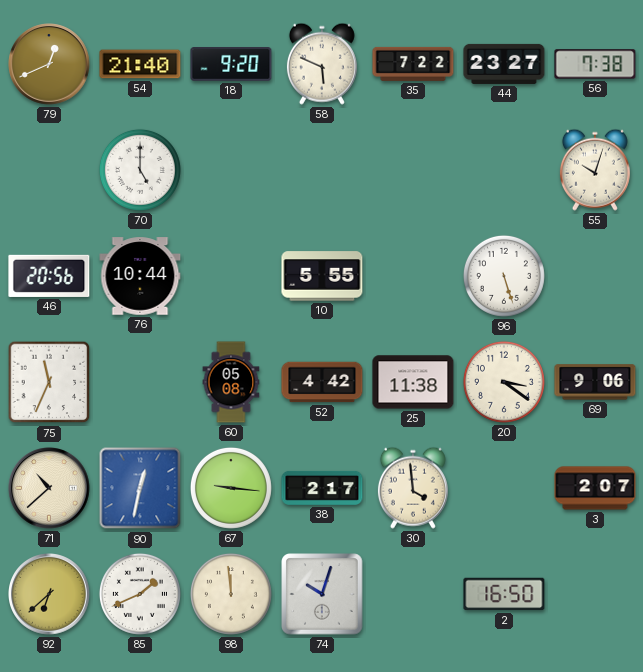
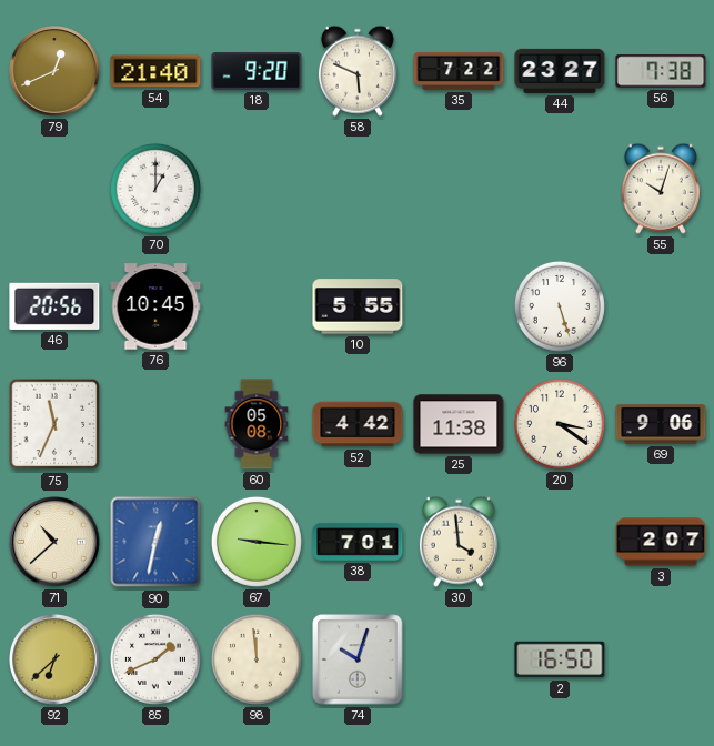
70: 5:00 -> 1:00
76: 10:44 -> 10:45
38: 2:17 -> 7:01
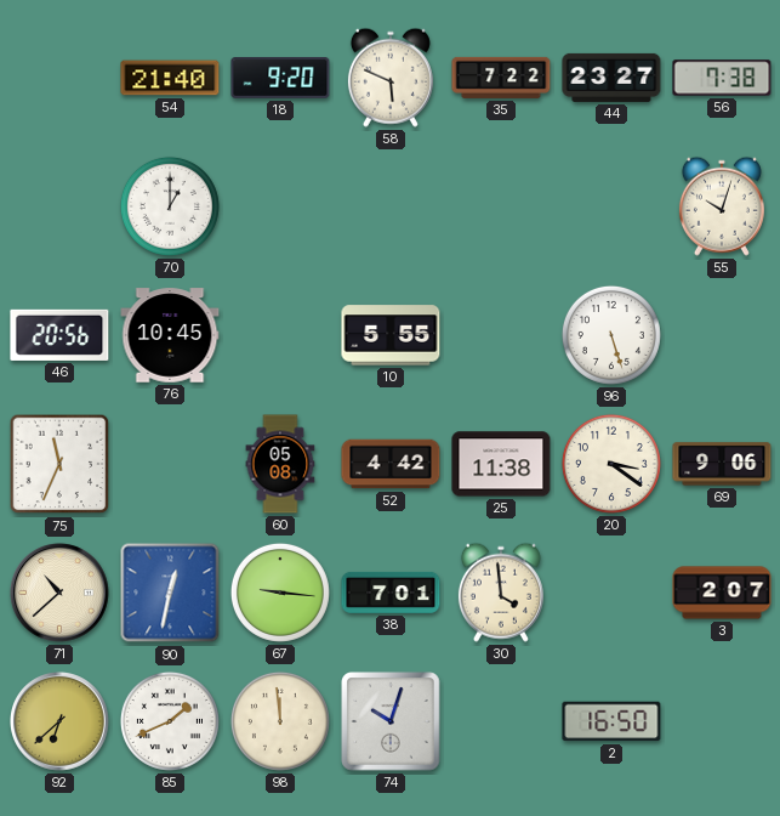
79: 12:41 -> none
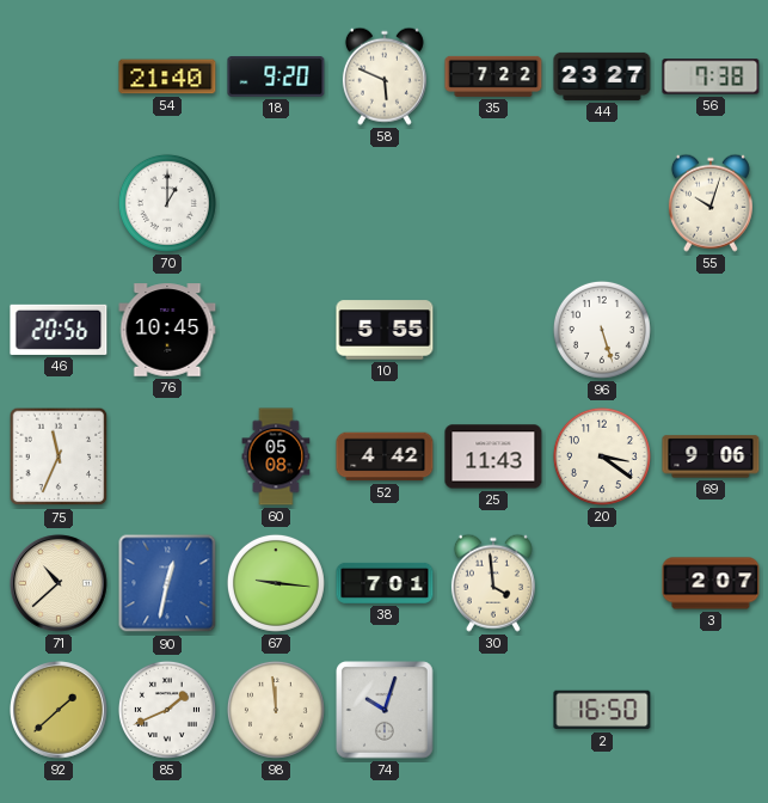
25: 11:38 -> 11:43
92: 6:38 -> 1:38
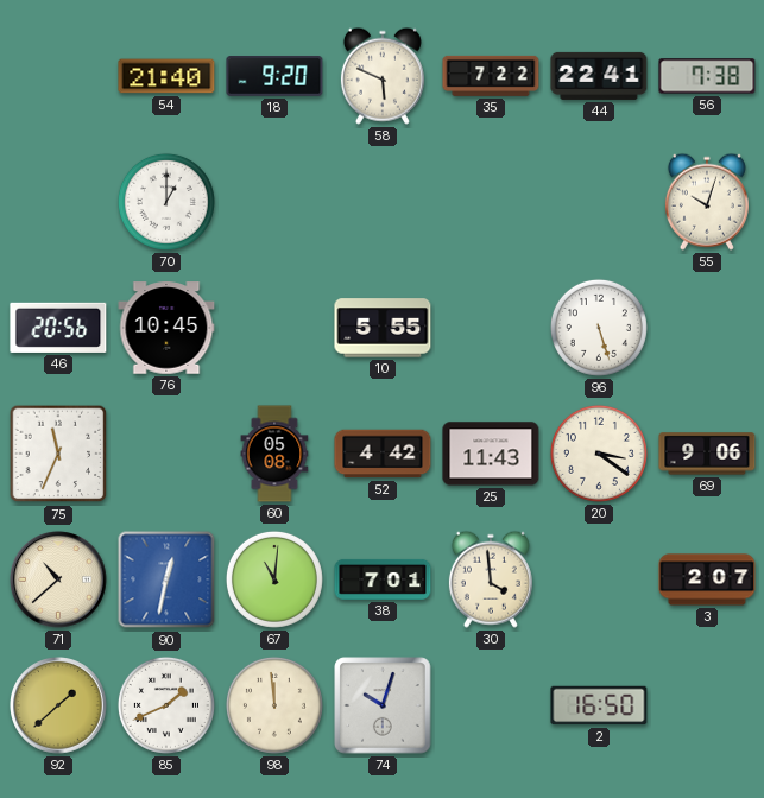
44: 23:27 -> 22:41
67: 9:16 -> 11:01
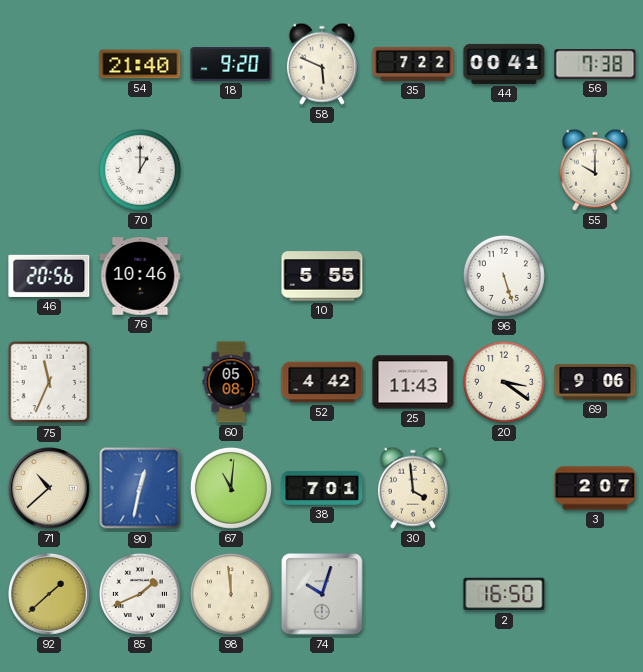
44: 22:41 -> 00:41
55: 10:03 -> 10:00
76: 10:45 -> 10:46
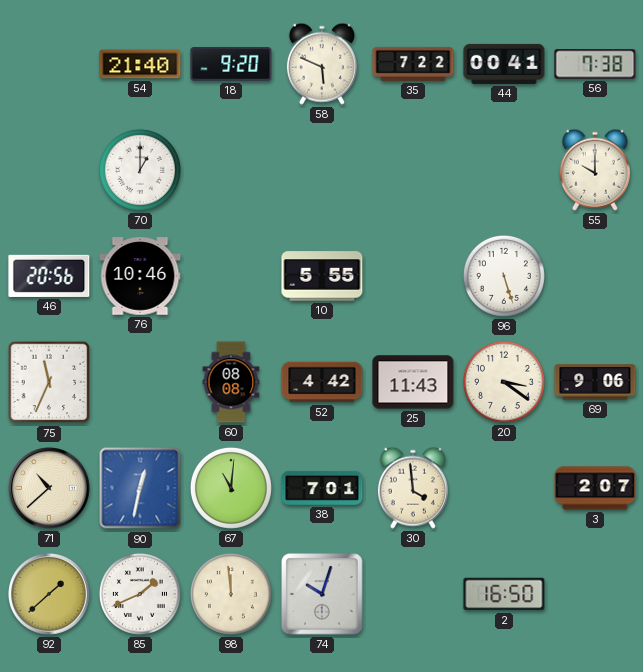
60: 05:08 -> 08:08
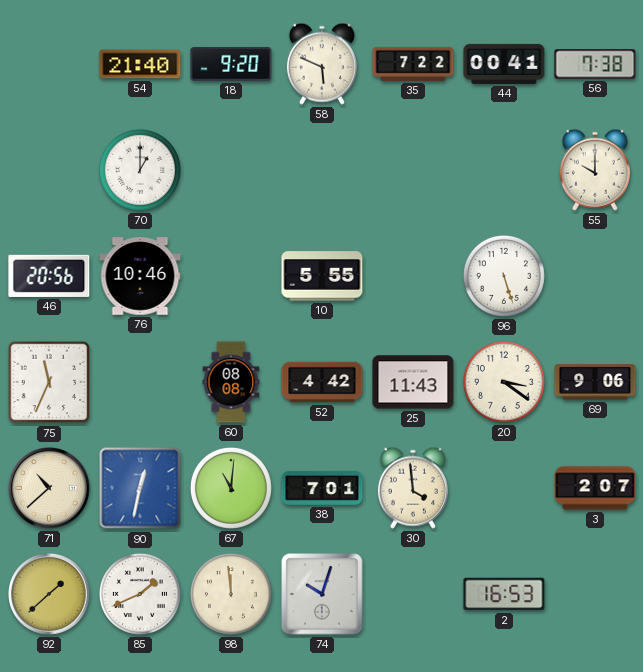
2: 16:50 -> 16:53
